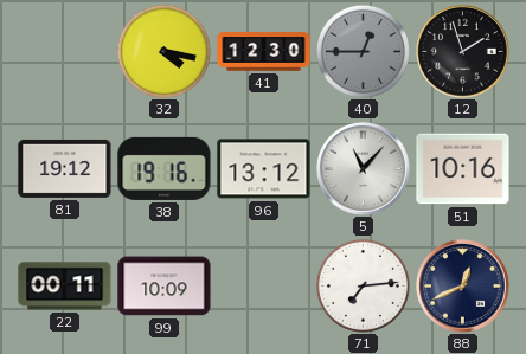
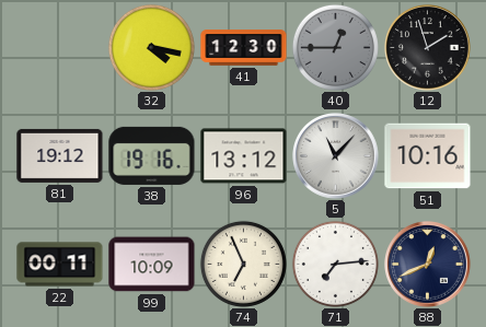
74: none -> 6:56
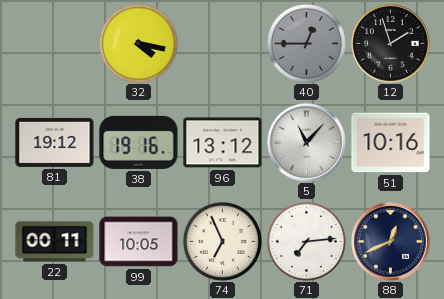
41: 12:30 -> none
99: 10:09 -> 10:05
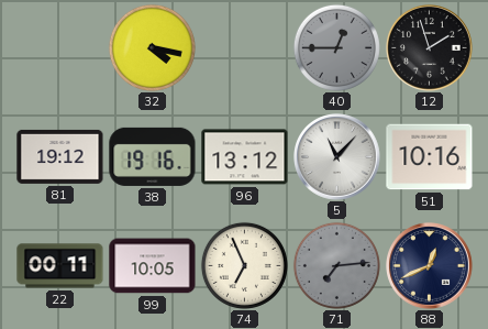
71 dial: white -> grey
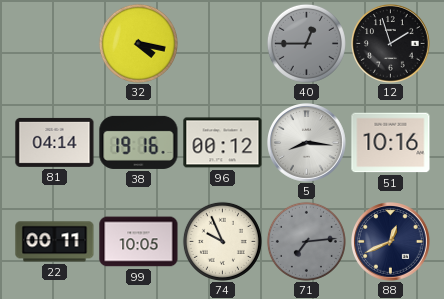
81: 19:12 -> 04:14
96: 13:12 -> 00:12
5: 11:07 -> 8:16
74: 6:56 -> 9:56
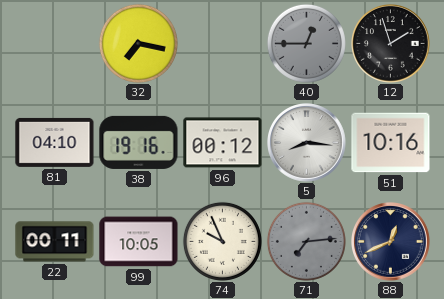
32: 4:17 -> 7:17
81: 04:14 -> 04:10
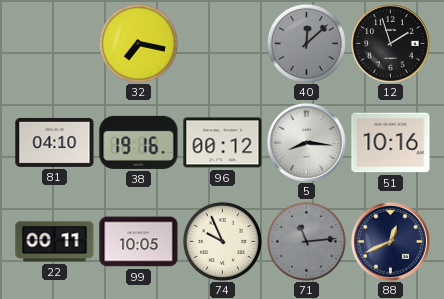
40: 12:45 -> 12:08
71: 7:14 -> 11:14
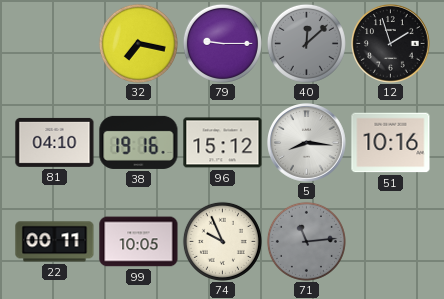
79: none -> 9:15
96: 00:12 -> 15:12
88: 12:41 -> none
